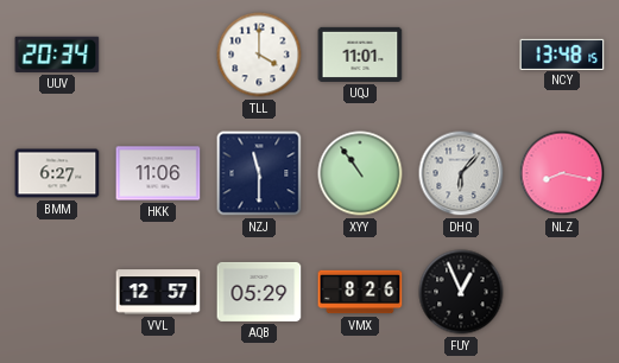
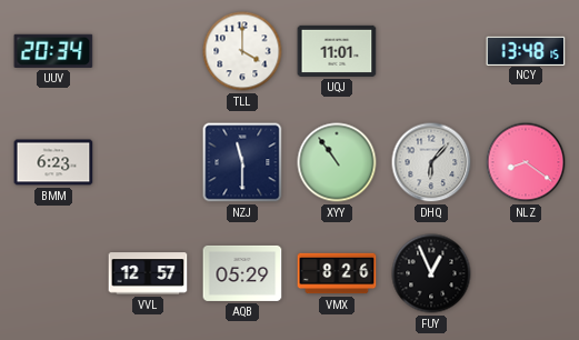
BMM: 6:27 -> 6:23
HKK: 11:06 -> none
NLZ: 8:17 -> 8:21
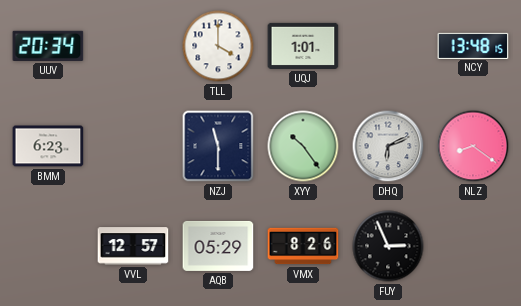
UQJ: 11:01 -> 1:01
XYY: 10:54 -> 10:24
DHQ: 6:07 -> 6:11
FUY: 12:56 -> 2:56
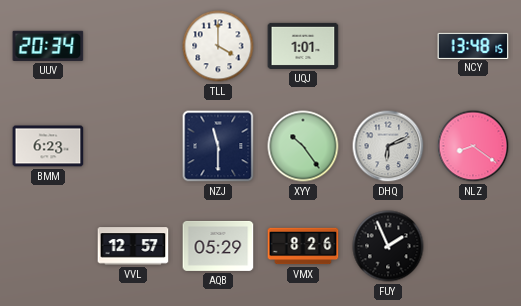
FUY: 2:56 -> 1:56
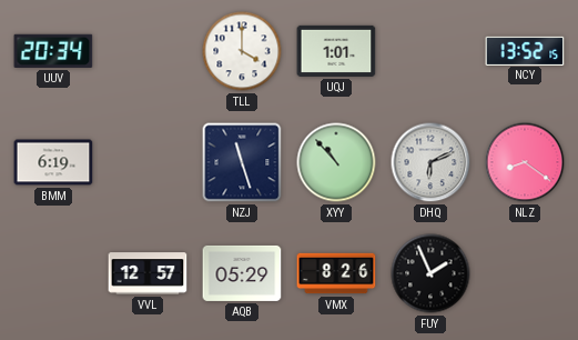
NCY: 13:48 -> 13:52
BMM: 6:23 -> 6:19
NZJ: 11:30 -> 11:27
XYY: 10:24 -> 10:53
